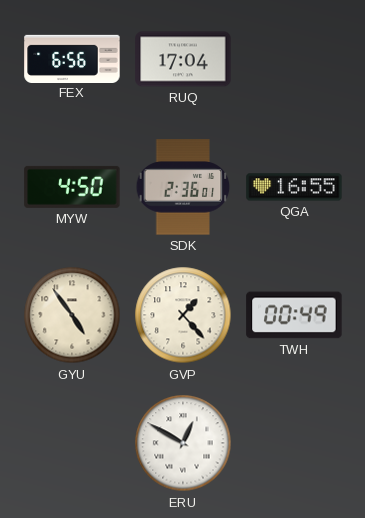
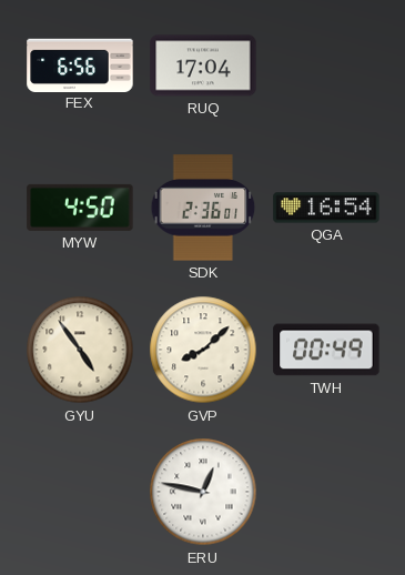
QGA: 16:55 -> 16:54
GVP: 1:23 -> 8:08
ERU: 12:50 -> 12:47
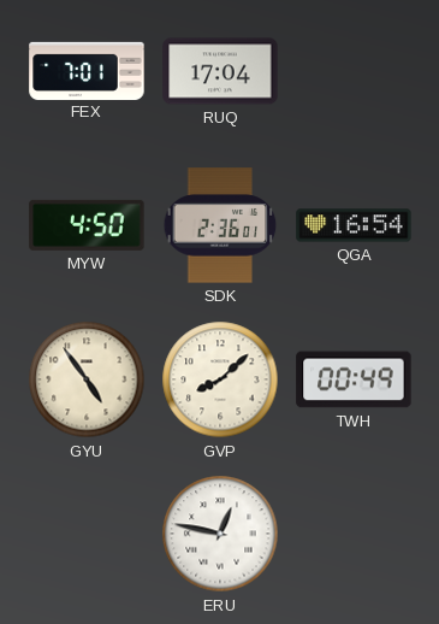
FEX: 6:56 -> 7:01
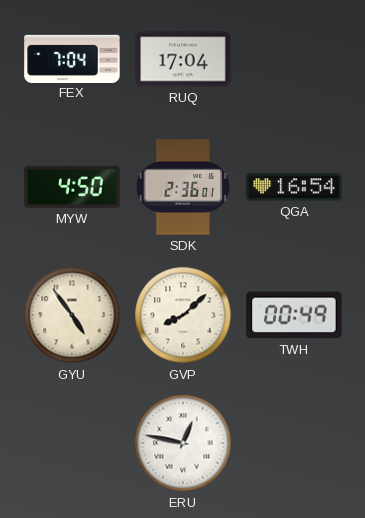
FEX: 7:01 -> 7:04
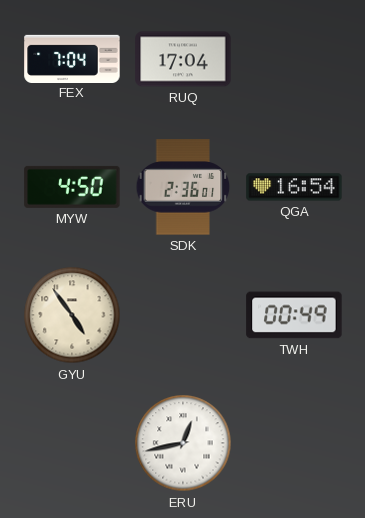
GVP: 8:08 -> none
ERU: 12:47 -> 12:43
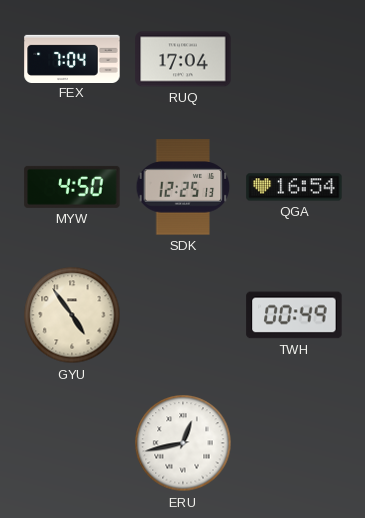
SDK: 2:36 -> 12:25
